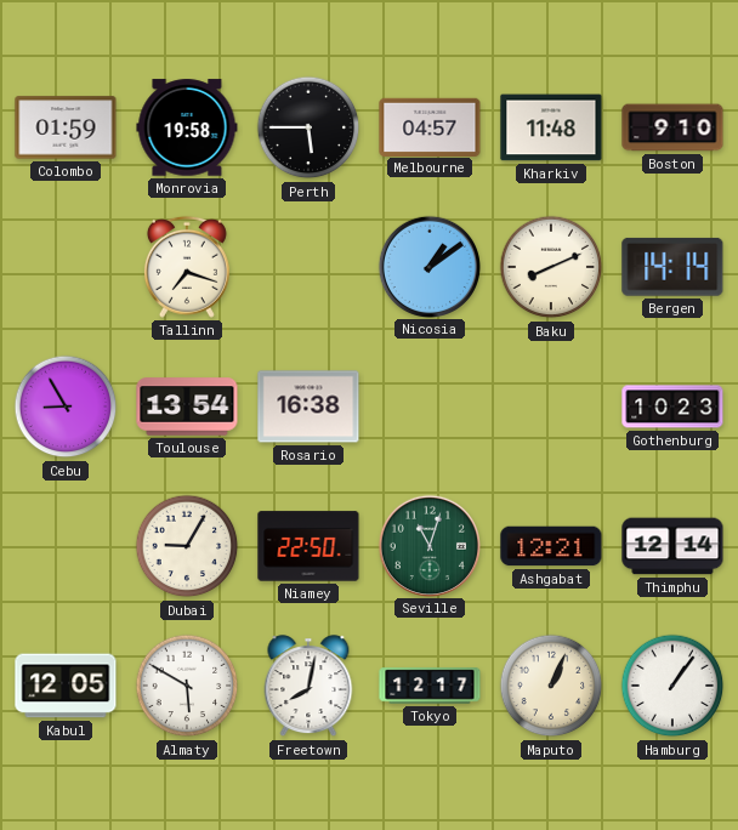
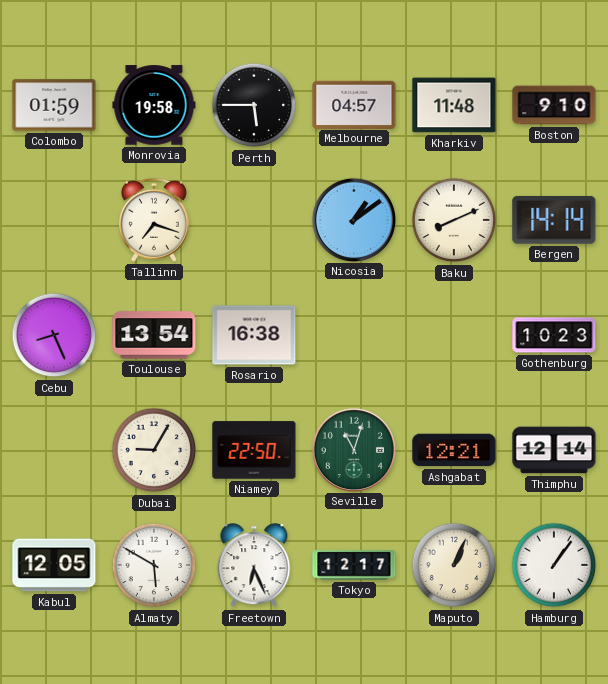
Cebu: 8:55 -> 8:26
Freetown: 8:02 -> 6:26
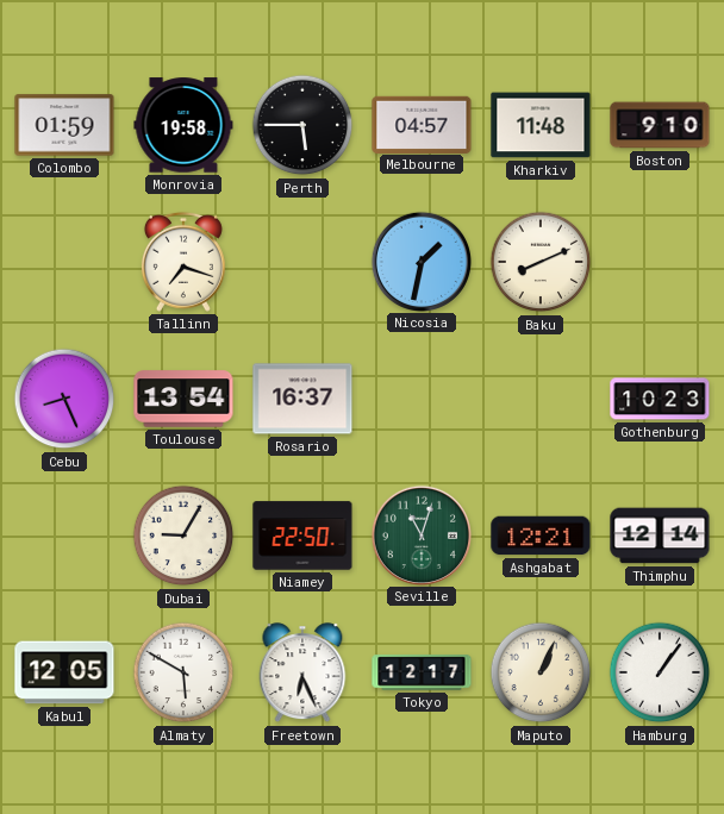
Nicosia: 1:09 -> 1:32
Bergen: 14:14 -> none
Rosario: 16:38 -> 16:37
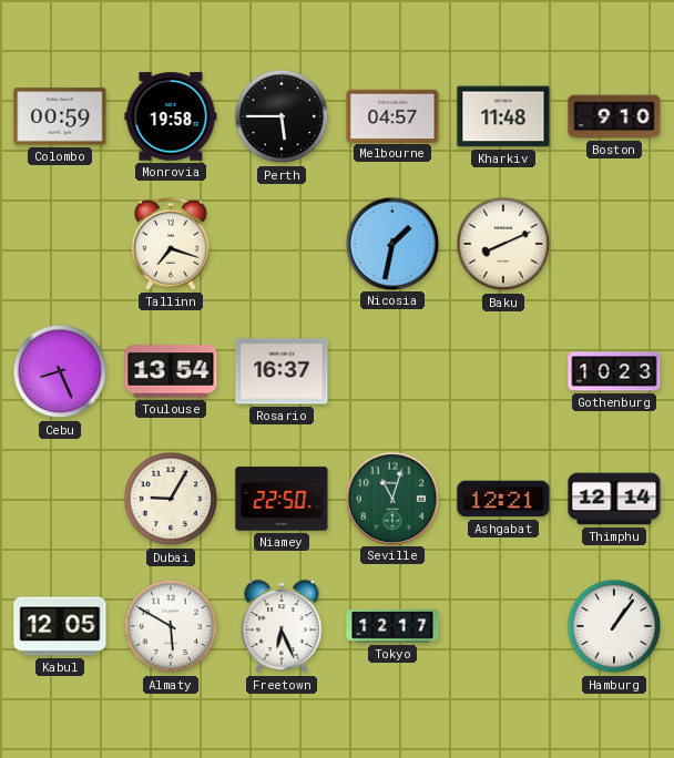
Colombo: 01:59 -> 00:59
Maputo: 1:04 -> none
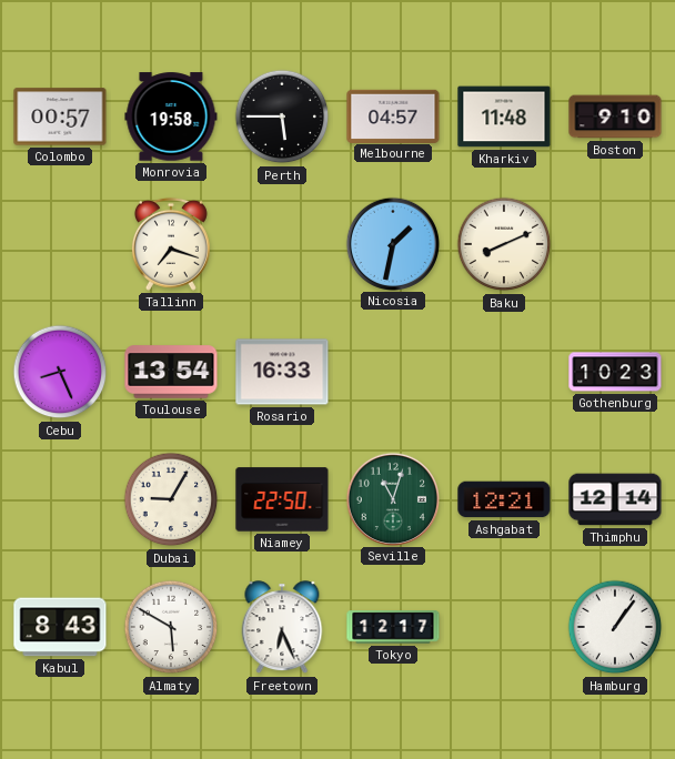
Colombo: 00:59 -> 00:57
Rosario: 16:37 -> 16:33
Kabul: 12:05 -> 8:43
